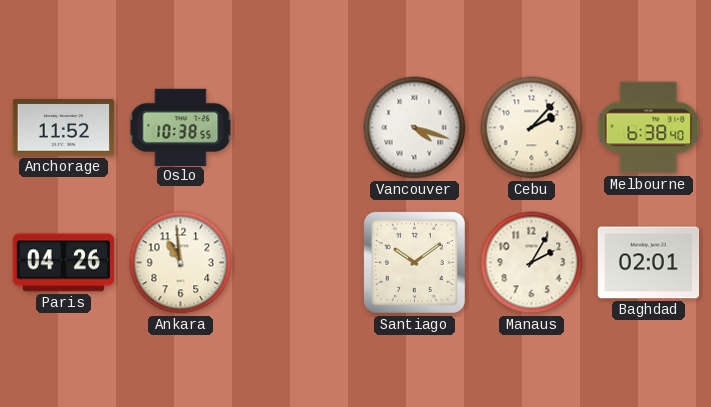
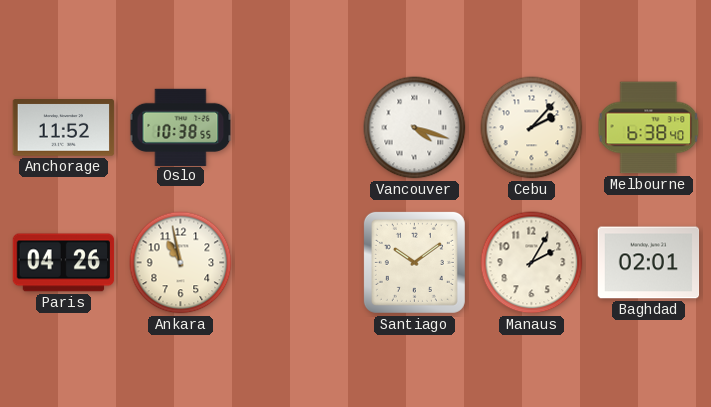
Ankara: 10:59 -> 10:58
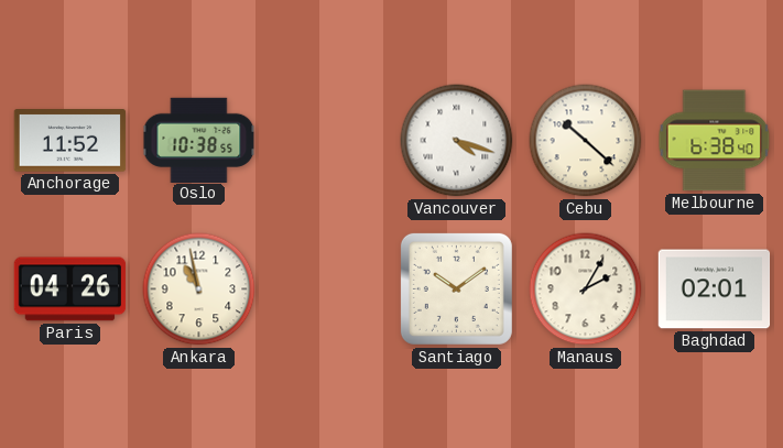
Cebu: 2:07 -> 10:22
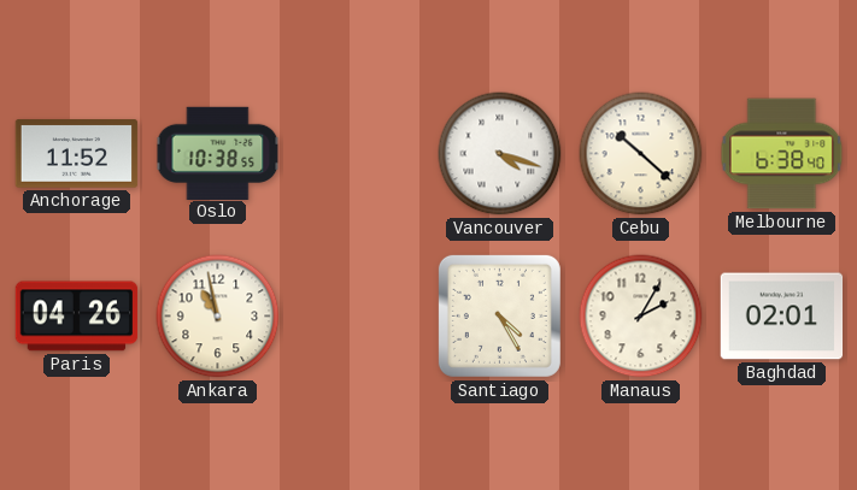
Santiago: 10:09 -> 4:25
